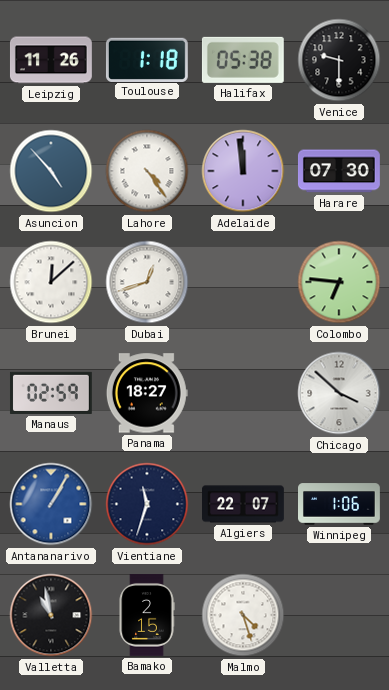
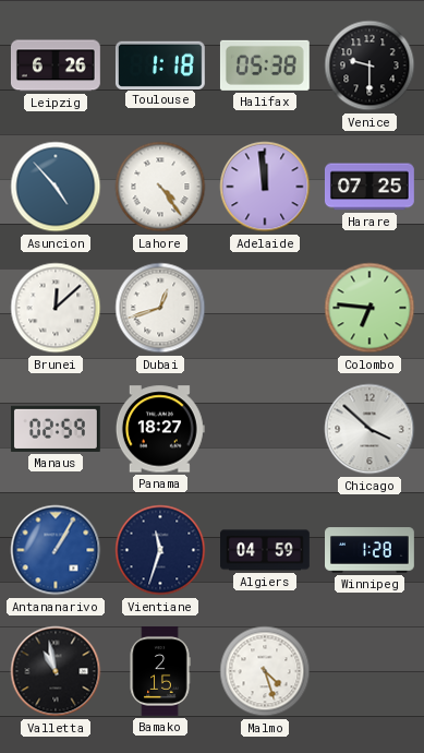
Leipzig: 11:26 -> 6:26
Harare: 07:30 -> 07:25
Algiers: 22:07 -> 04:59
Winnipeg: 1:06 -> 1:28
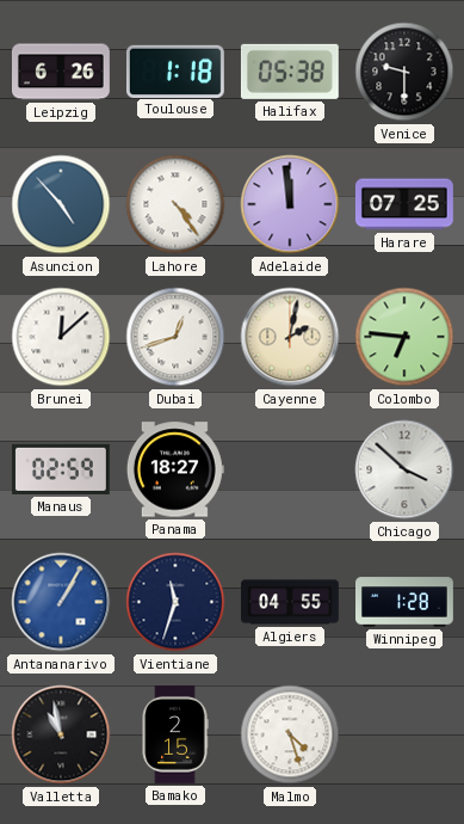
Cayenne: none -> 2:02
Algiers: 04:59 -> 04:55
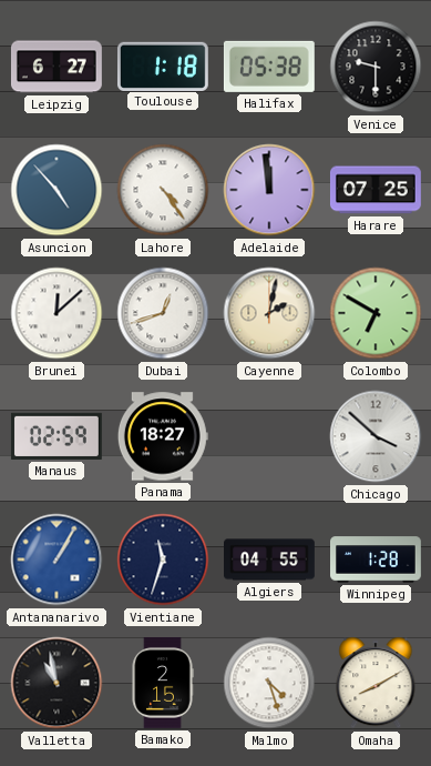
Leipzig: 6:26 -> 6:27
Colombo: 6:46 -> 6:50
Omaha: none -> 8:10
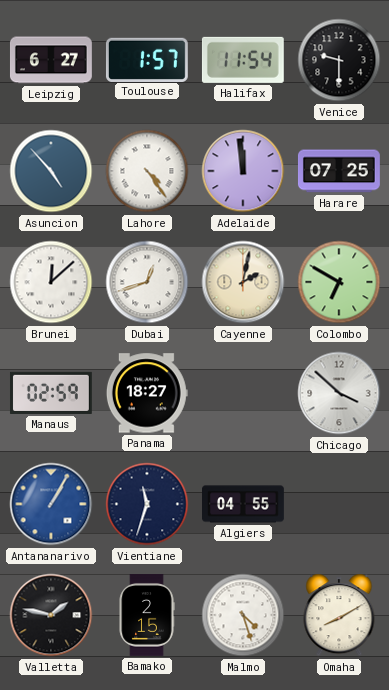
Toulouse: 1:18 -> 1:57
Halifax: 05:38 -> 11:54
Winnipeg: 1:28 -> none
Valletta: 10:58 -> 1:47
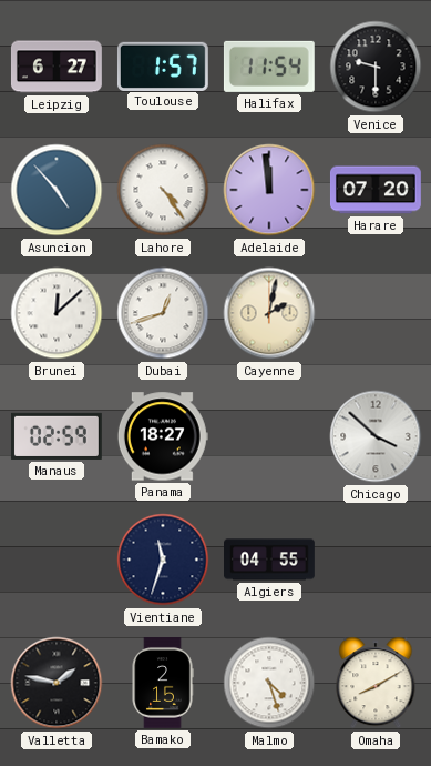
Harare: 07:25 -> 07:20
Colombo: 6:50 -> none
Antananarivo: 1:05 -> none
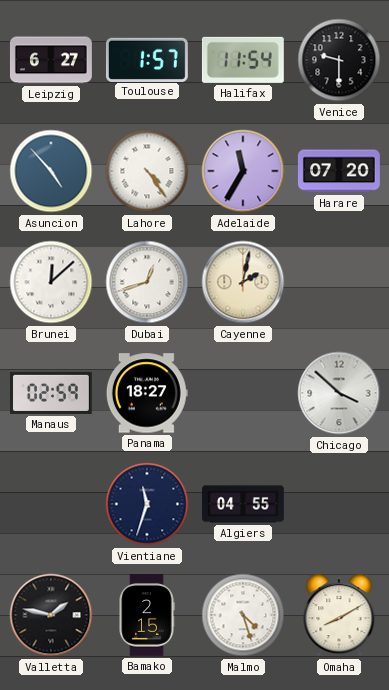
Adelaide: 11:59 -> 11:35
